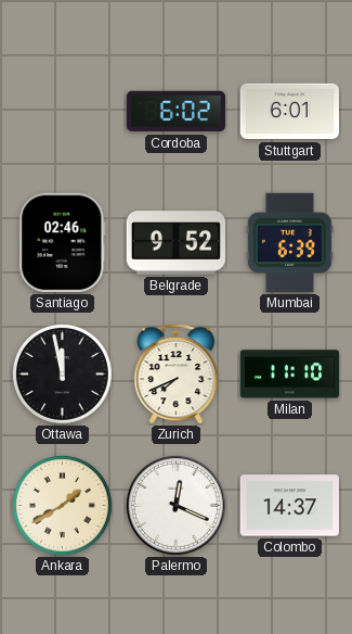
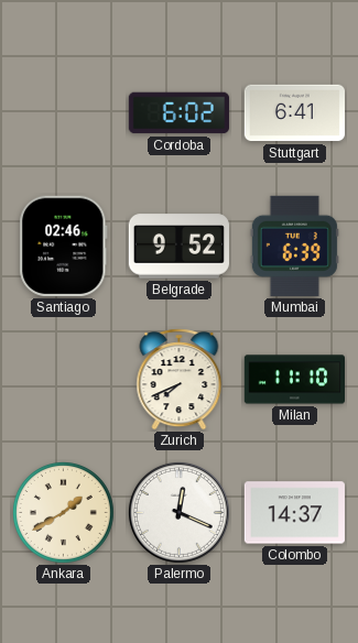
Stuttgart: 6:01 -> 6:41
Ottawa: 11:58 -> none
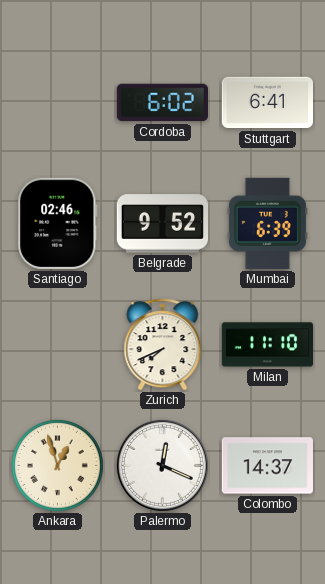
Ankara: 1:40 -> 12:57
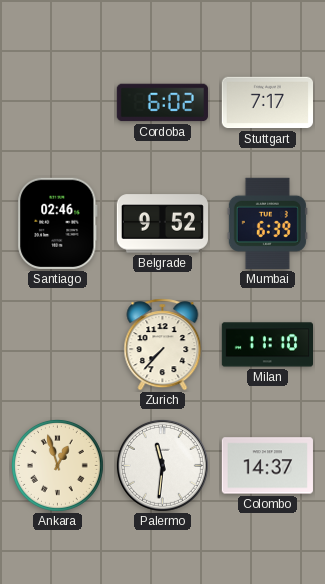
Stuttgart: 6:41 -> 7:17
Zurich: 7:41 -> 7:37
Palermo: 12:19 -> 11:31
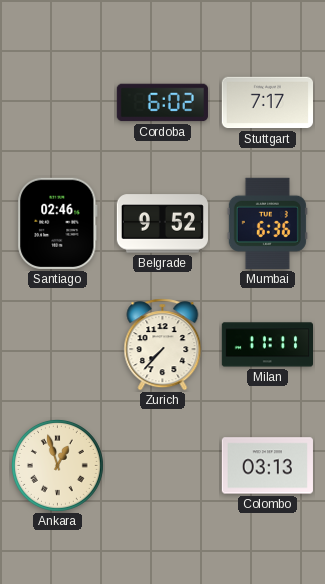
Mumbai: 6:39 -> 6:36
Milan: 11:10 -> 11:11
Palermo: 11:31 -> none
Colombo: 14:37 -> 03:13
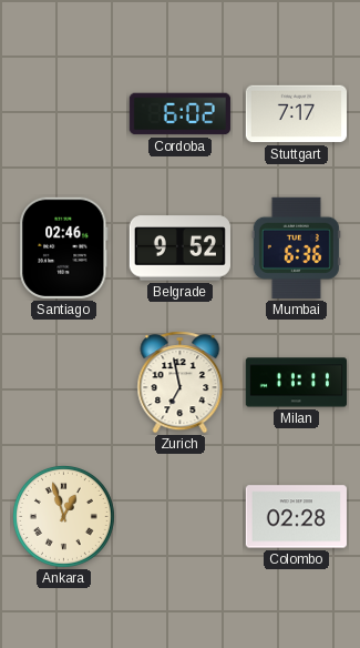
Zurich: 7:37 -> 6:58
Colombo: 03:13 -> 02:28
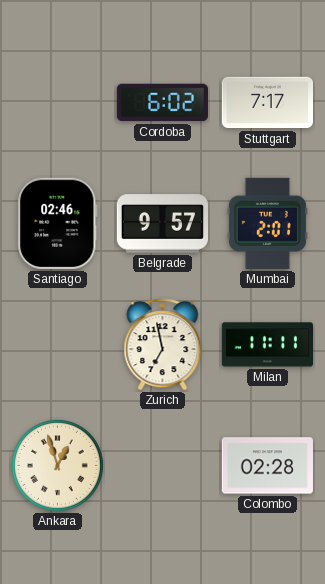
Belgrade: 9:52 -> 9:57
Mumbai: 6:36 -> 2:01
